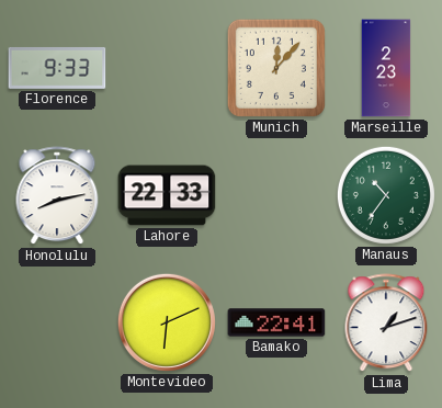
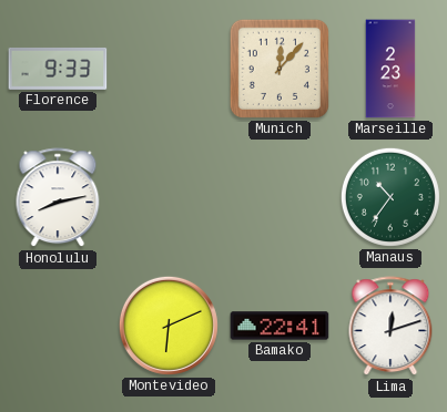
Lahore: 22:33 -> none
Lima: 1:12 -> 12:12
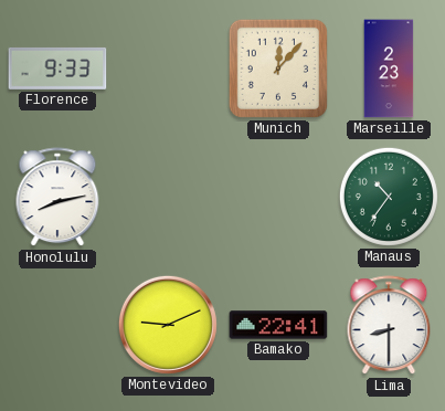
Montevideo: 6:11 -> 9:11
Lima: 12:12 -> 8:30
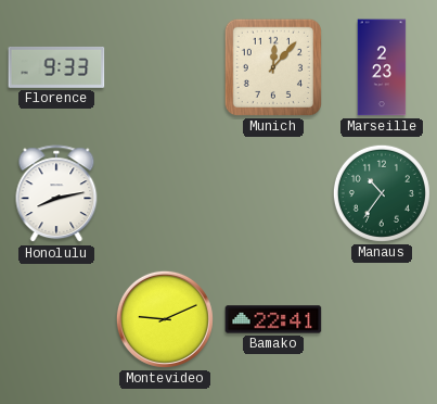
Lima: 8:30 -> none
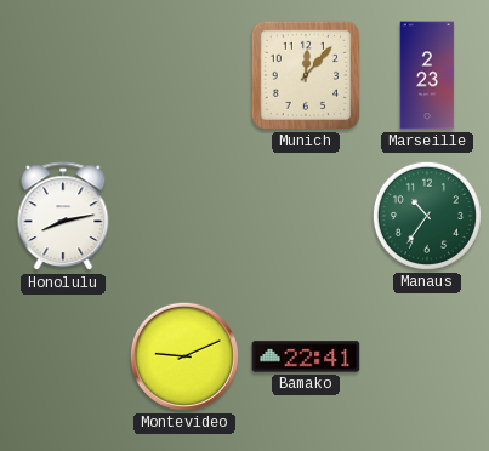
Florence: 9:33 -> none
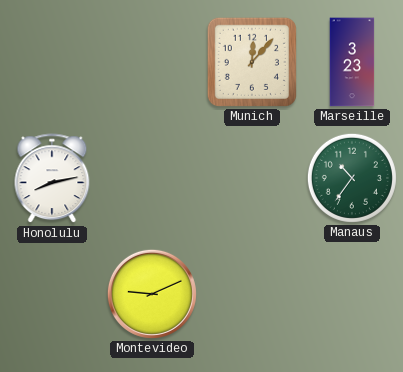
Marseille: 2:23 -> 3:23
Bamako: 22:41 -> none
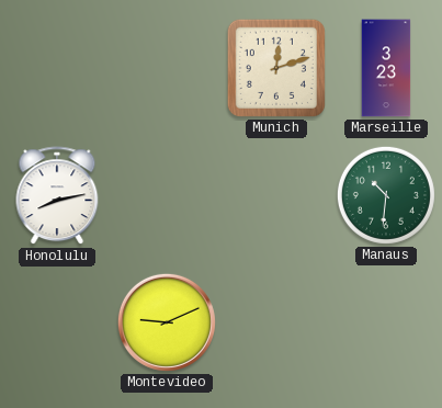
Munich: 12:07 -> 12:12
Manaus: 10:36 -> 10:31
